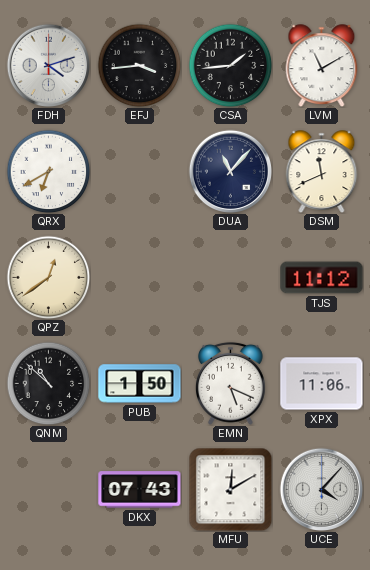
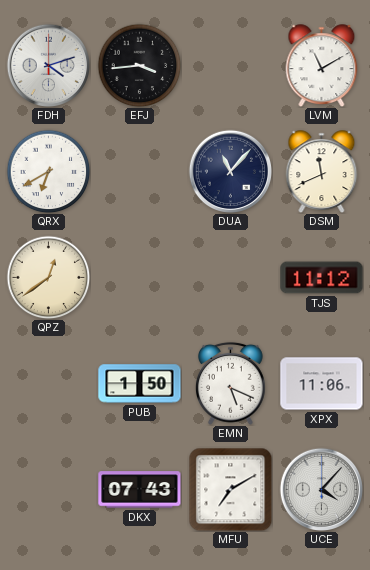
CSA: 1:44 -> none
QNM: 10:52 -> none
MFU: 12:10 -> 7:10
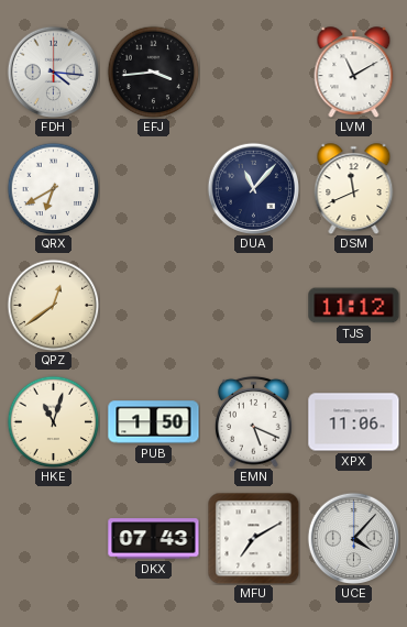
FDH: 4:12 -> 4:16
HKE: none -> 11:03
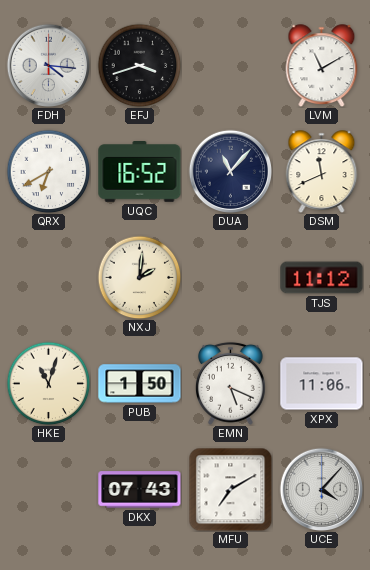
EFJ: 3:44 -> 3:42
UQC: none -> 16:52
QPZ: 12:39 -> none
NXJ: none -> 2:01
